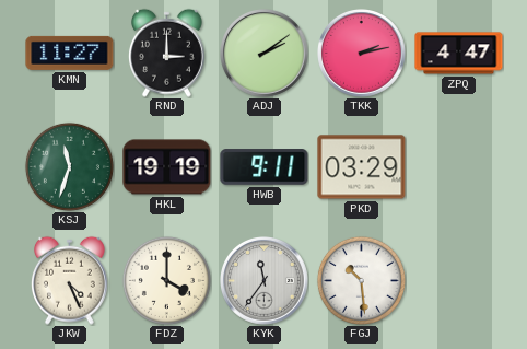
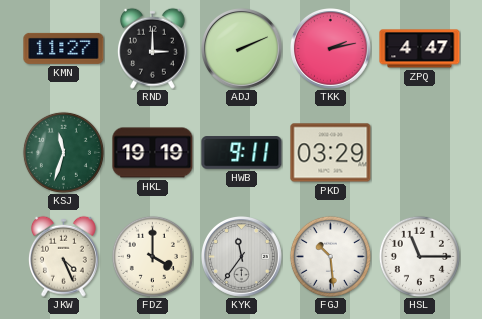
ADJ: 2:09 -> 2:11
HSL: none -> 11:15
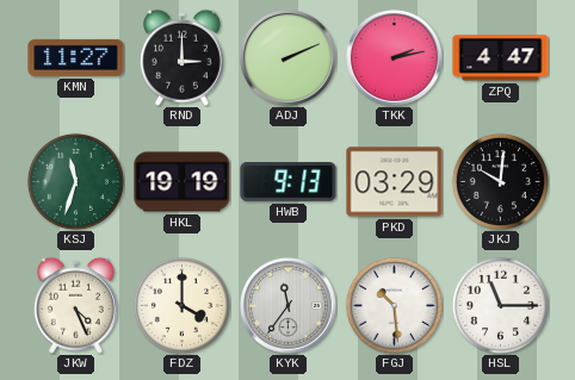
HWB: 9:11 -> 9:13
JKJ: none -> 10:01
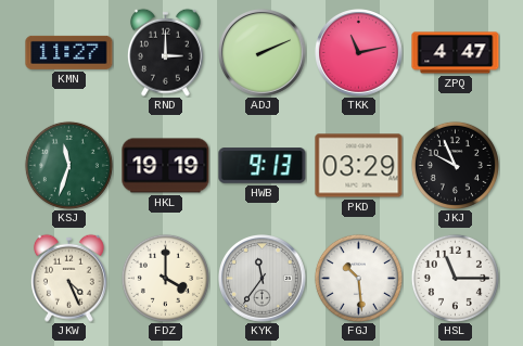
TKK: 2:13 -> 11:13
JKJ: 10:01 -> 9:56
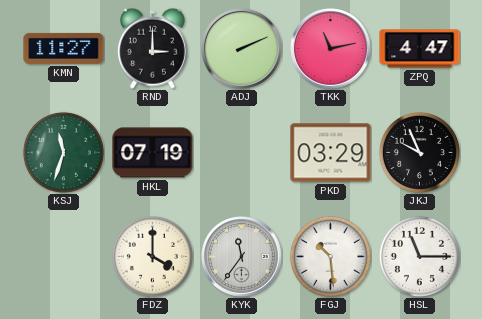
HKL: 19:19 -> 07:19
HWB: 9:13 -> none
JKW: 4:26 -> none
